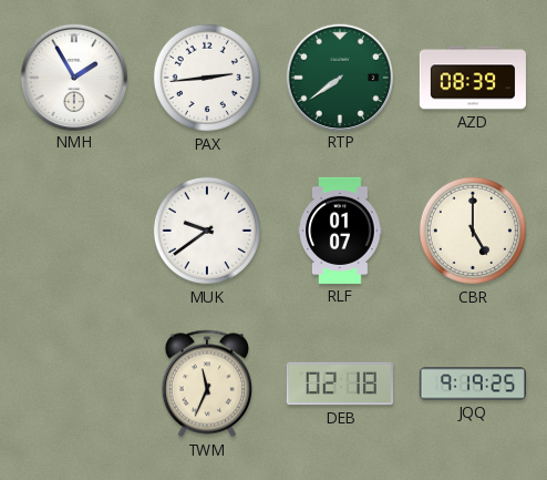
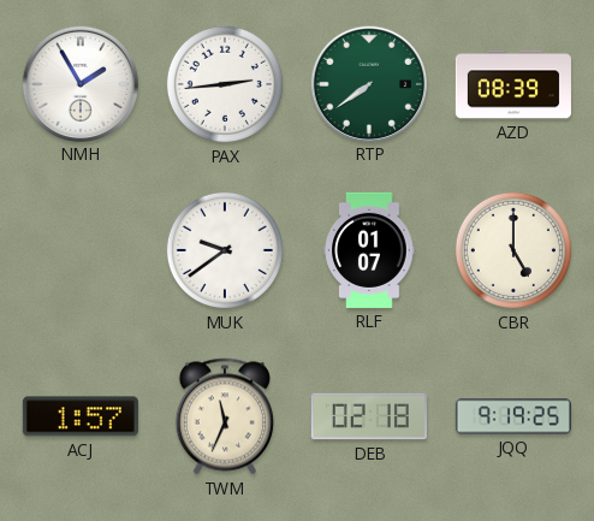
ACJ: none -> 1:57
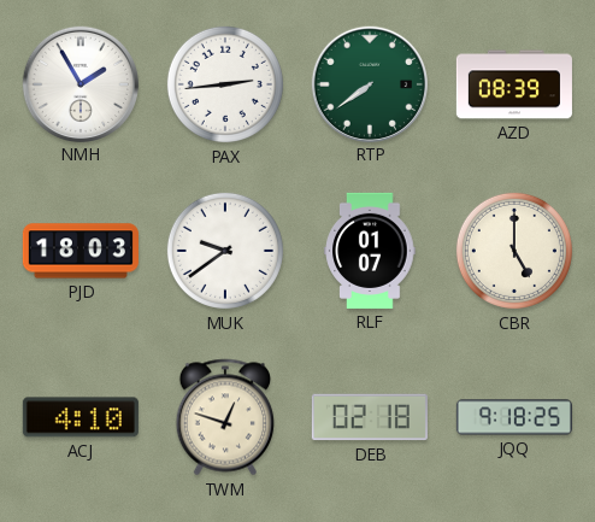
PJD: none -> 18:03
ACJ: 1:57 -> 4:10
TWM: 11:34 -> 12:48
JQQ: 9:19 -> 9:18
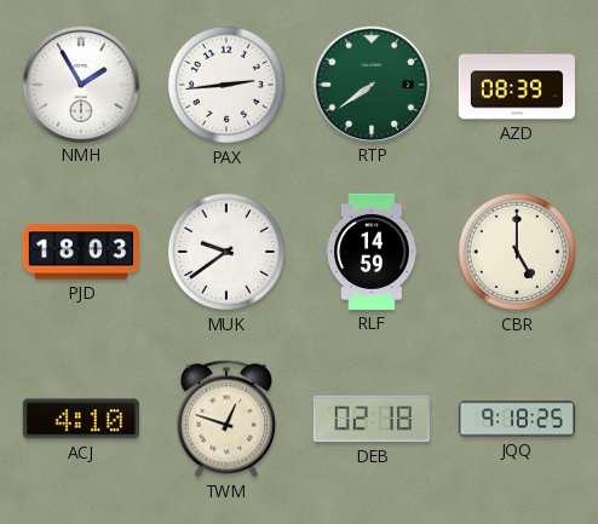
RLF: 01:07 -> 14:59
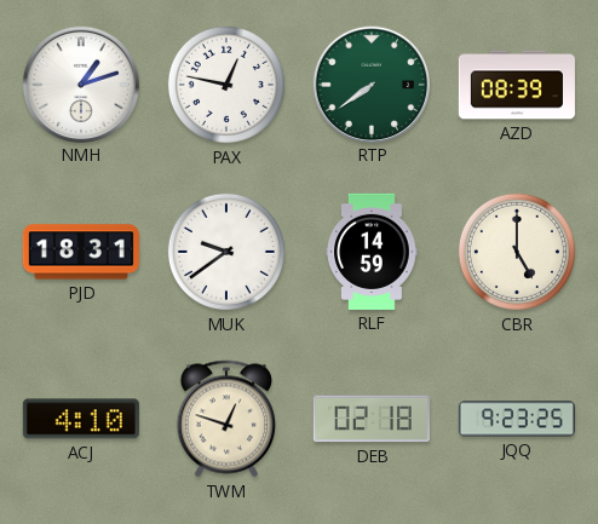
NMH: 1:55 -> 1:12
PAX: 2:44 -> 12:47
PJD: 18:03 -> 18:31
JQQ: 9:18 -> 9:23
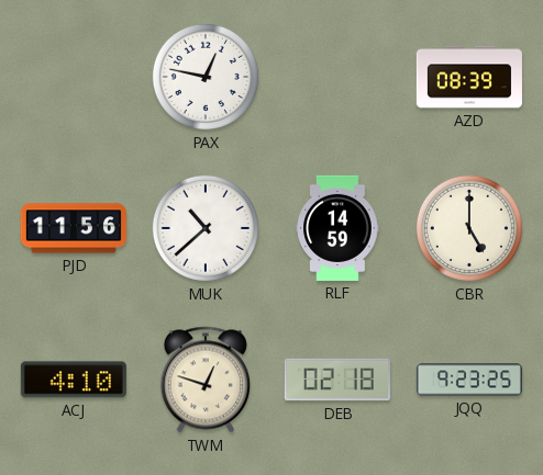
NMH: 1:12 -> none
RTP: 7:39 -> none
PJD: 18:31 -> 11:56
MUK: 9:39 -> 10:38
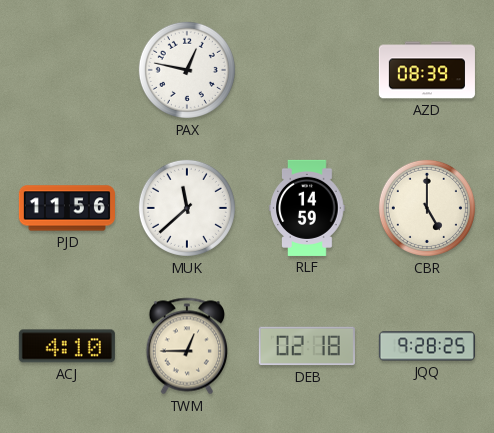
MUK: 10:38 -> 11:38
TWM: 12:48 -> 12:45
JQQ: 9:23 -> 9:28
